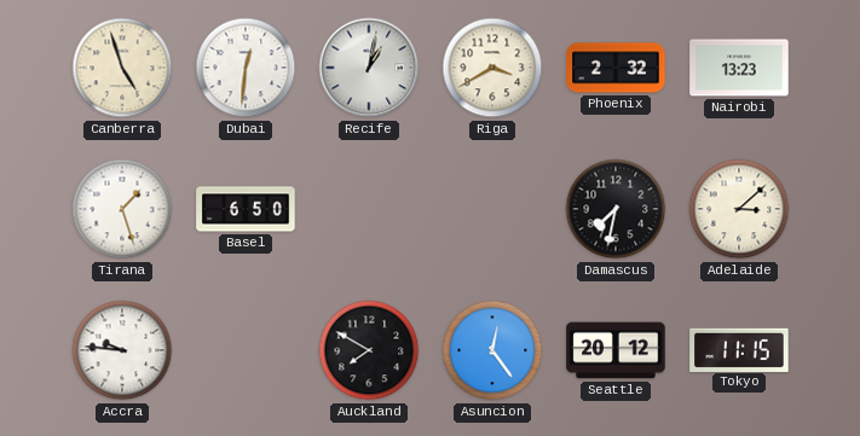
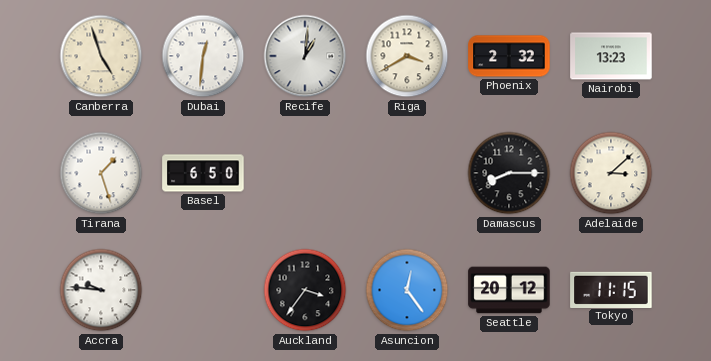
Recife: 1:02 -> 1:01
Damascus: 7:32 -> 8:15
Auckland: 7:50 -> 3:36
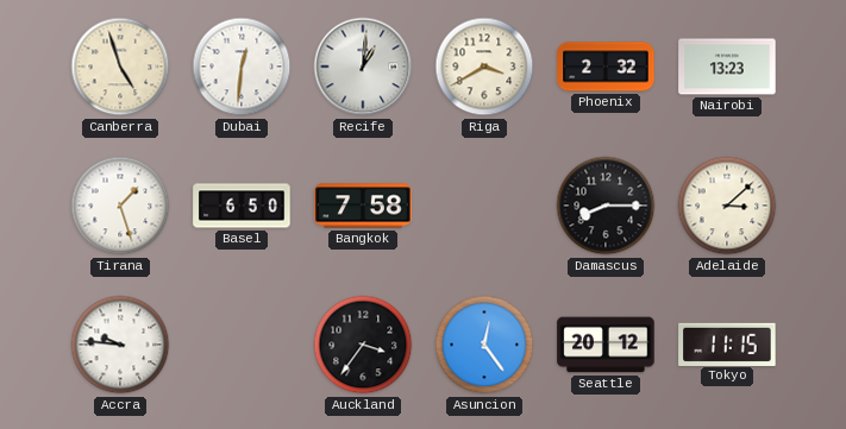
Bangkok: none -> 7:58
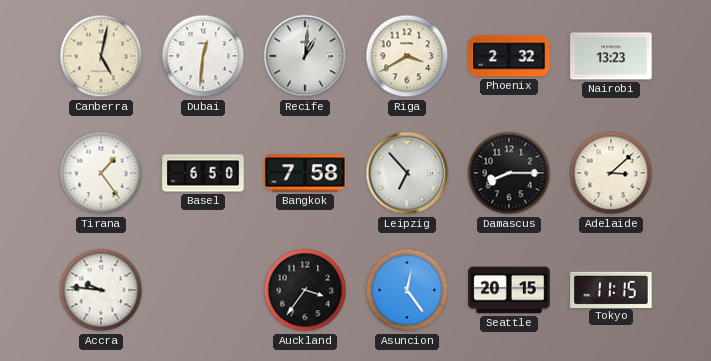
Canberra: 4:57 -> 5:02
Tirana: 1:27 -> 1:24
Leipzig: none -> 6:53
Seattle: 20:12 -> 20:15
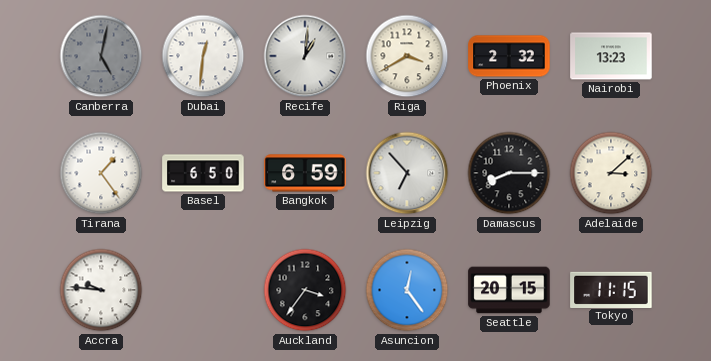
Canberra dial: cream -> grey
Bangkok: 7:58 -> 6:59
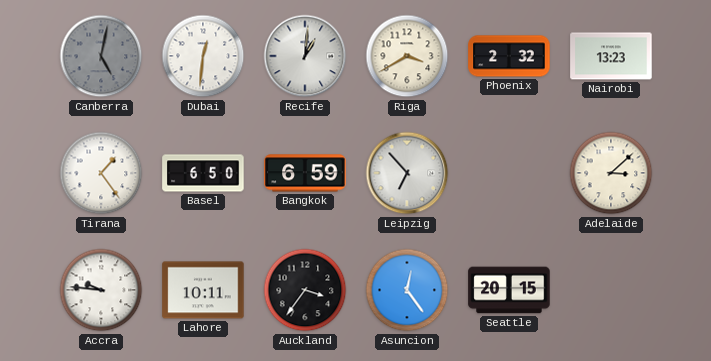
Damascus: 8:15 -> none
Lahore: none -> 10:11
Tokyo: 11:15 -> none
